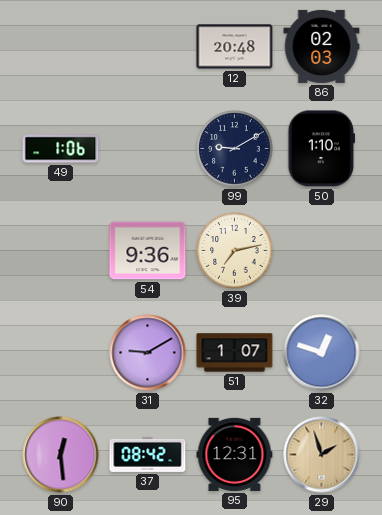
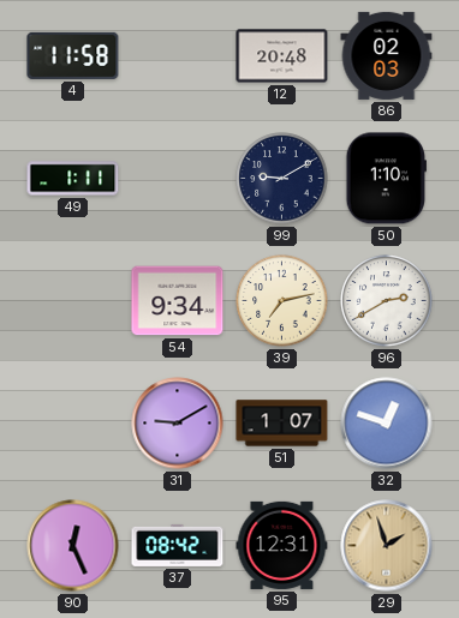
4: none -> 11:58
49: 1:06 -> 1:11
54: 9:36 -> 9:34
96: none -> 2:40
90: 12:29 -> 12:26
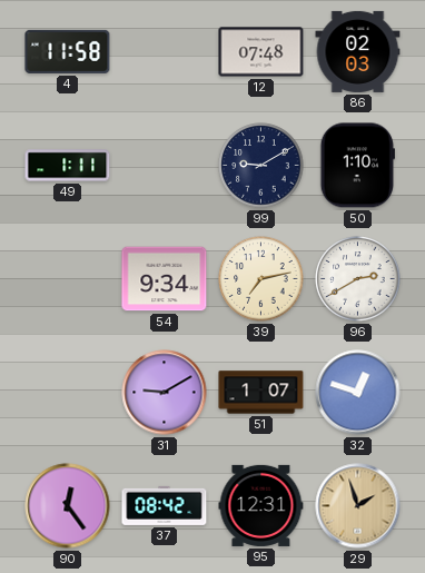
12: 20:48 -> 07:48
90: 12:26 -> 12:24
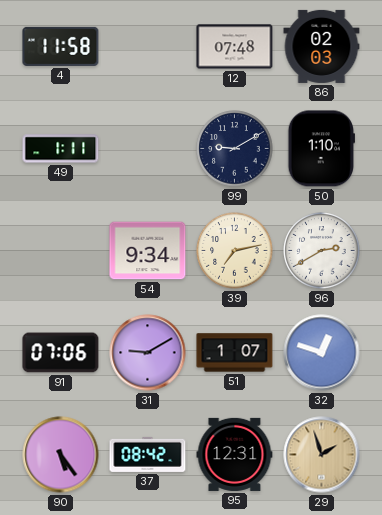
91: none -> 07:06
90: 12:24 -> 5:24
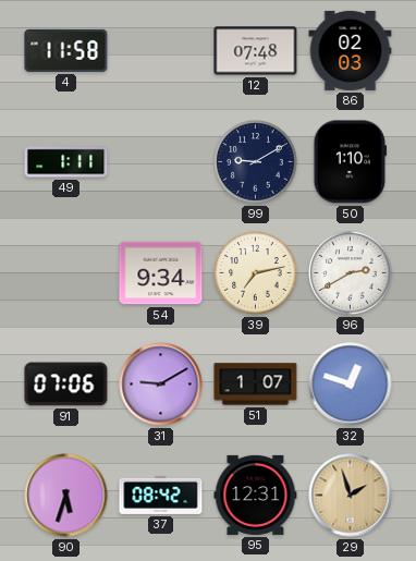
90: 5:24 -> 5:33
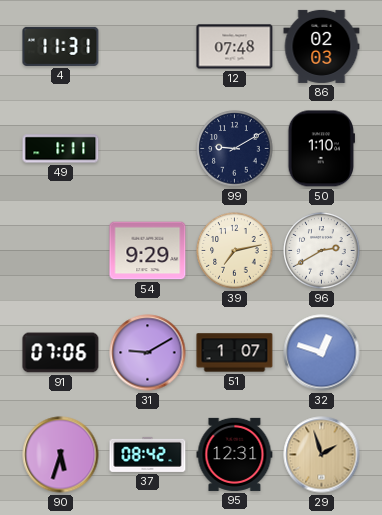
4: 11:58 -> 11:31
54: 9:34 -> 9:29
